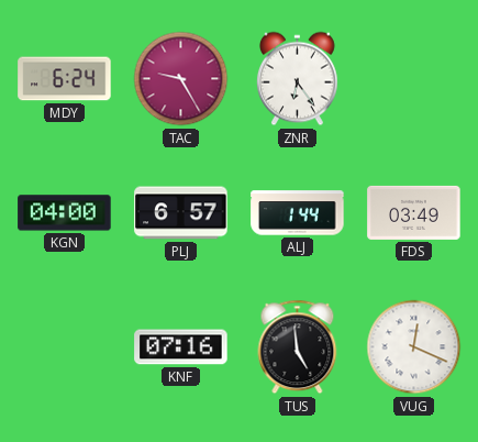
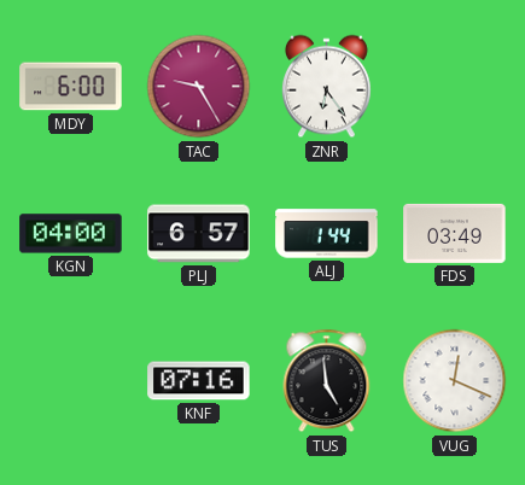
MDY: 6:24 -> 6:00
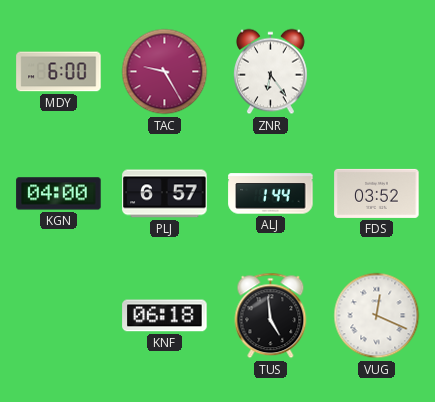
FDS: 03:49 -> 03:52
KNF: 07:16 -> 06:18
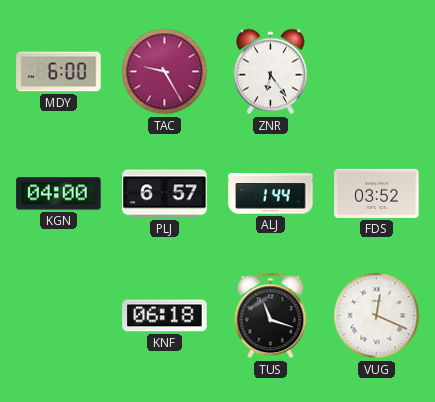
TUS: 4:59 -> 11:18
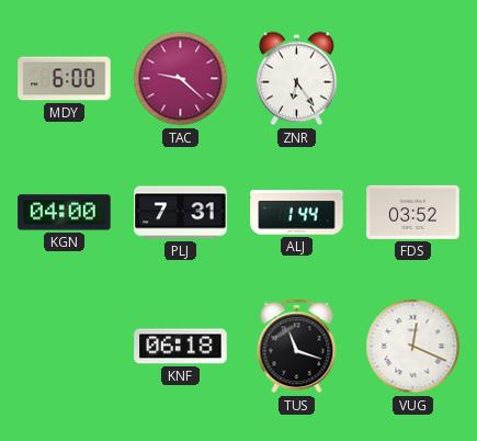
TAC: 9:25 -> 9:22
PLJ: 6:57 -> 7:31
